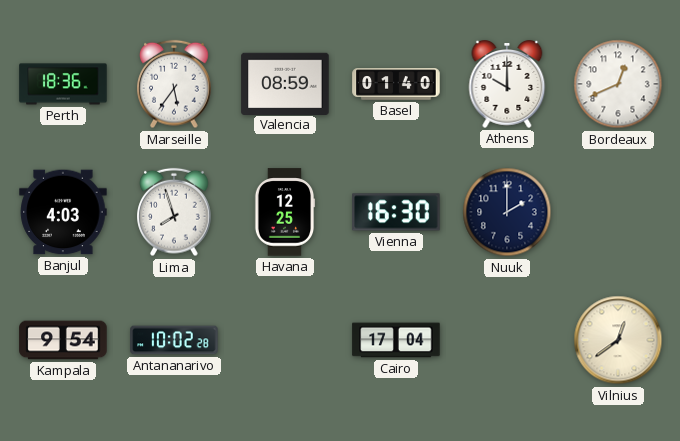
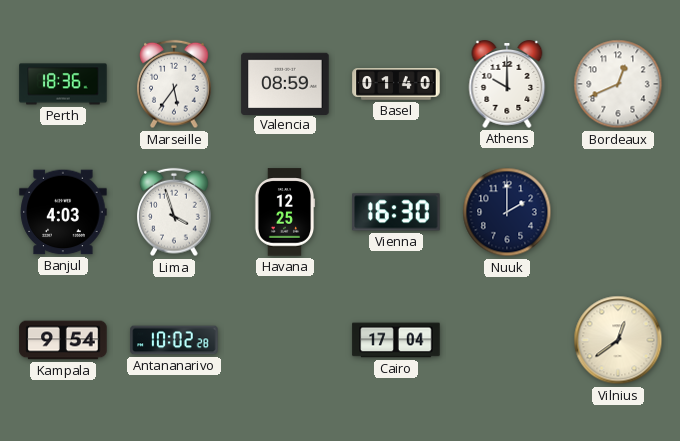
Lima: 7:57 -> 3:57
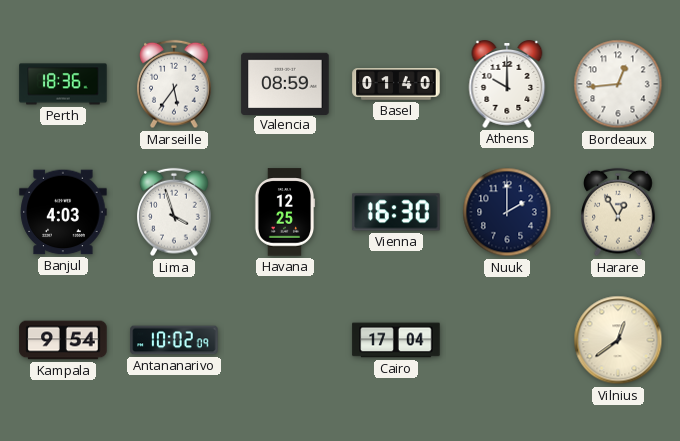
Bordeaux: 12:41 -> 12:44
Harare: none -> 12:55
Antananarivo: 10:02:28 -> 10:02:09
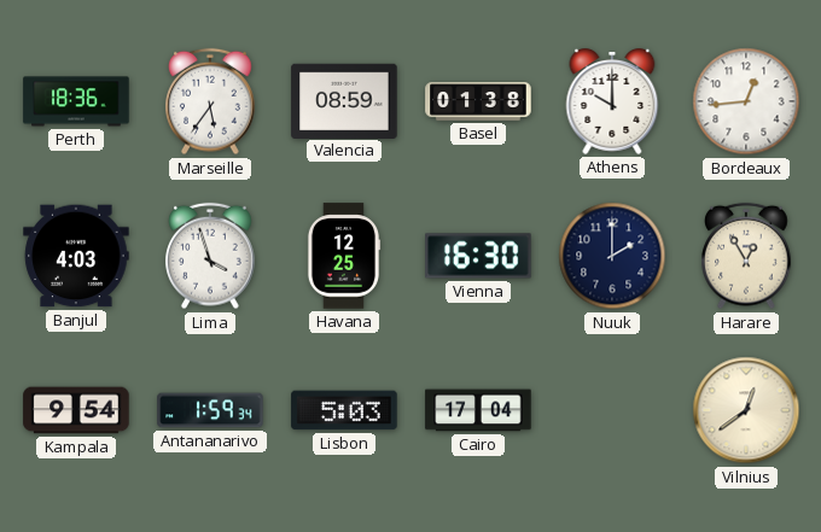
Basel: 01:40 -> 01:38
Antananarivo: 10:02 -> 1:59
Lisbon: none -> 5:03
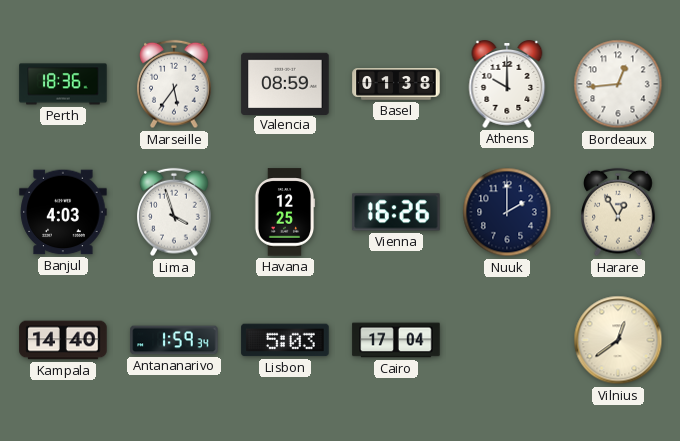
Vienna: 16:30 -> 16:26
Kampala: 9:54 -> 14:40
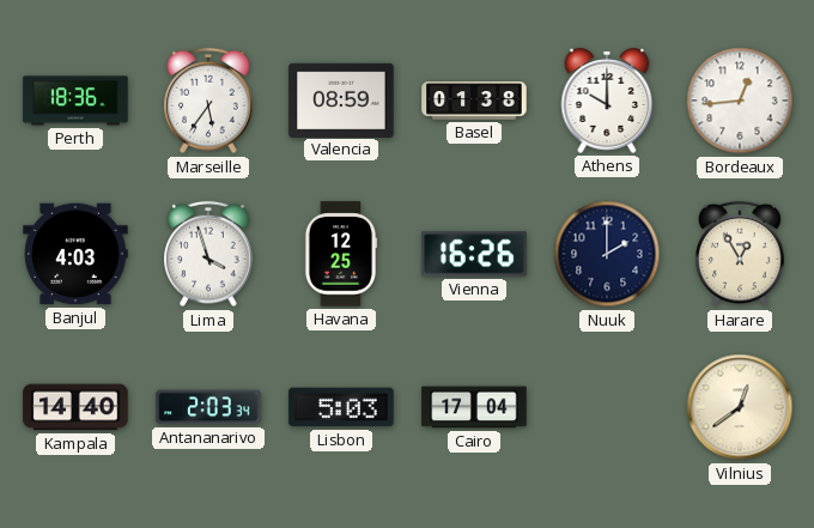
Antananarivo: 1:59 -> 2:03
